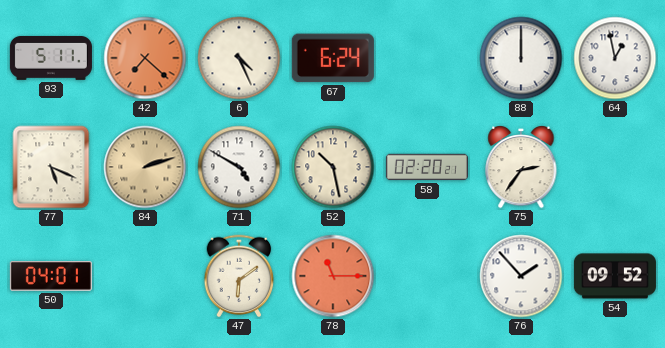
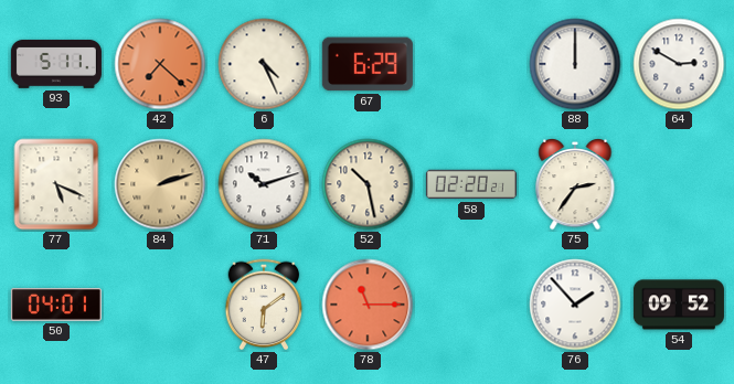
67: 6:24 -> 6:29
64: 12:58 -> 2:50
71: 4:50 -> 10:12
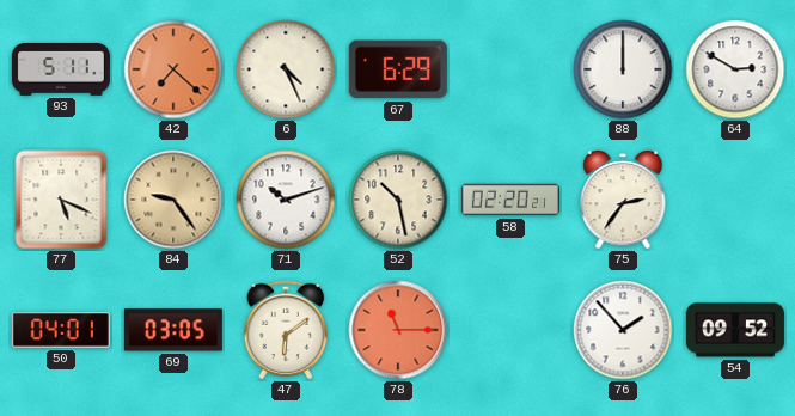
84: 2:12 -> 9:24
69: none -> 03:05
